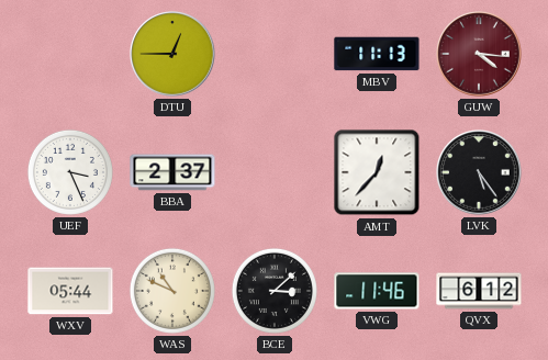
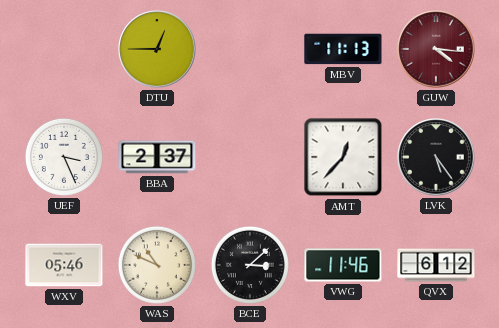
WXV: 05:44 -> 05:46
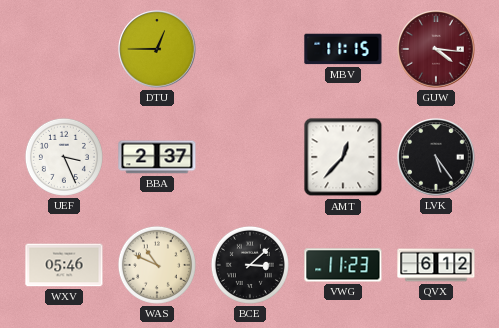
MBV: 11:13 -> 11:15
VWG: 11:46 -> 11:23
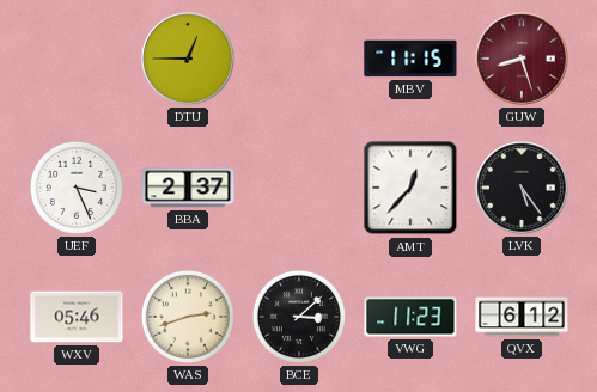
GUW: 4:16 -> 8:27
WAS: 10:49 -> 2:42
